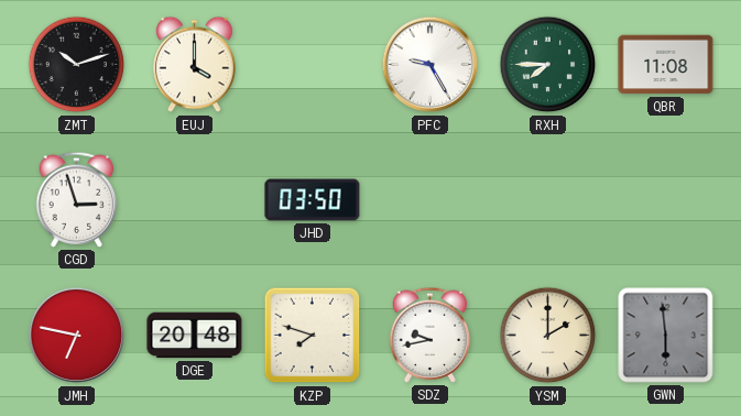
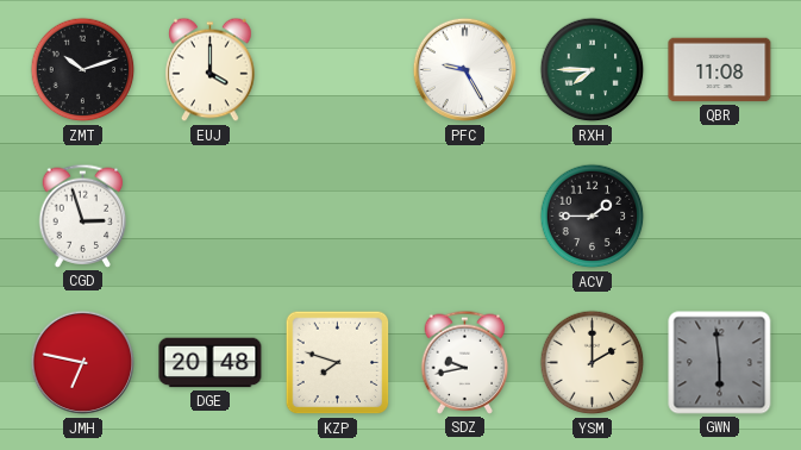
JHD: 03:50 -> none
ACV: none -> 1:45
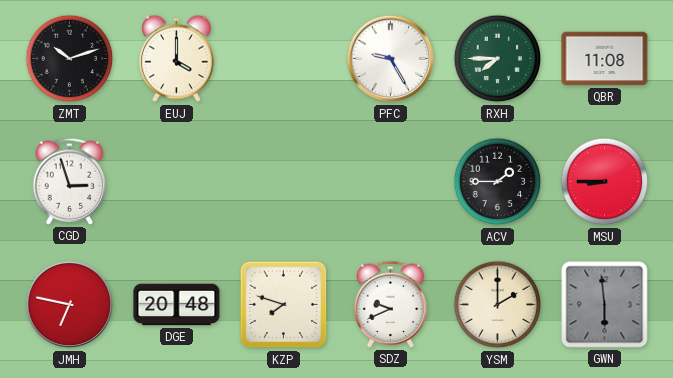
MSU: none -> 8:45
SDZ: 9:43 -> 9:41
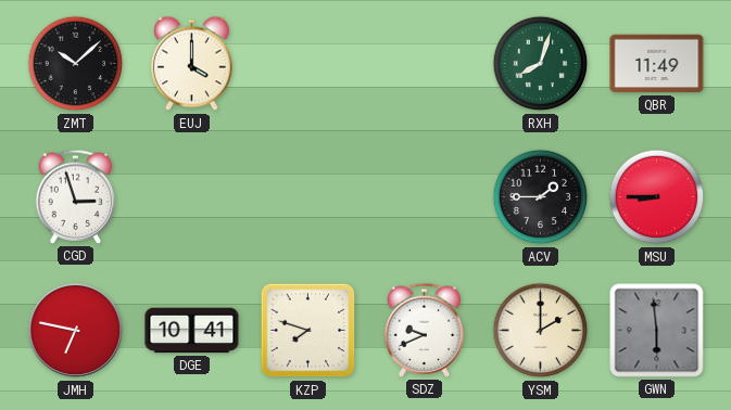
ZMT: 10:12 -> 10:08
PFC: 9:25 -> none
RXH: 7:45 -> 8:03
QBR: 11:08 -> 11:49
DGE: 20:48 -> 10:41
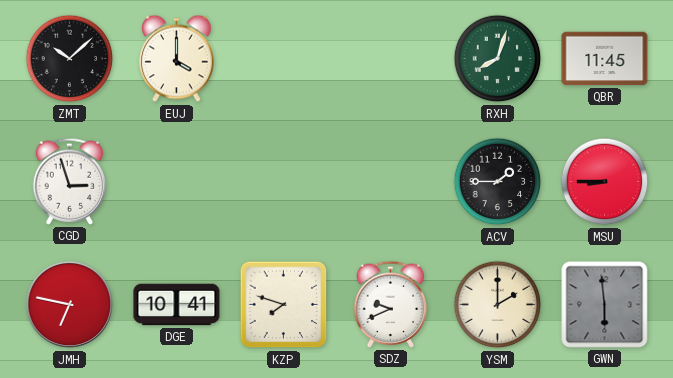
QBR: 11:49 -> 11:45
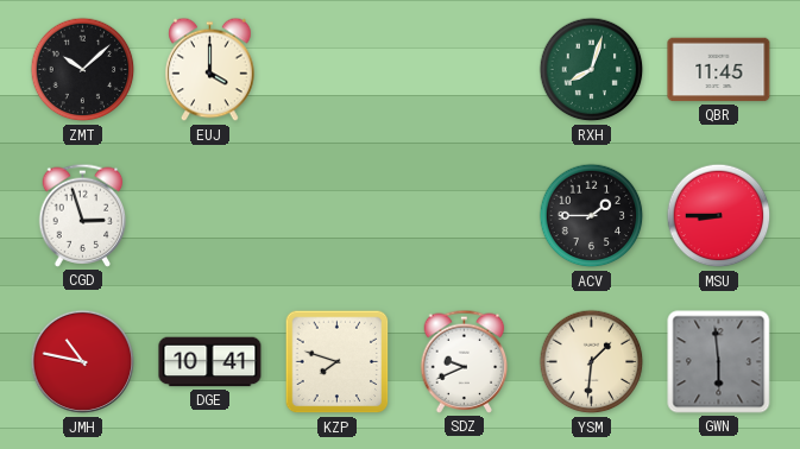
JMH: 6:47 -> 10:47
YSM: 2:00 -> 1:31
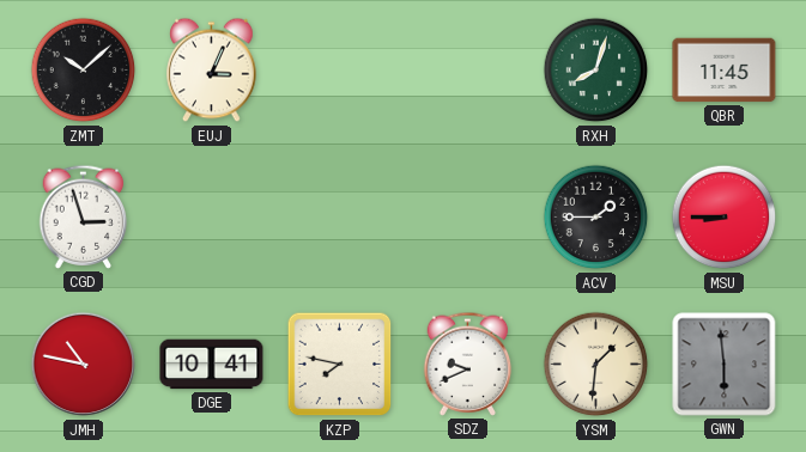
EUJ: 4:00 -> 3:04
KZP: 7:48 -> 7:47
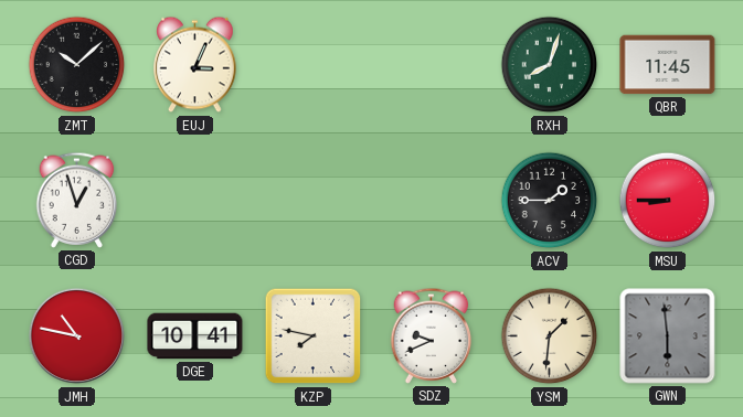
CGD: 2:57 -> 12:57
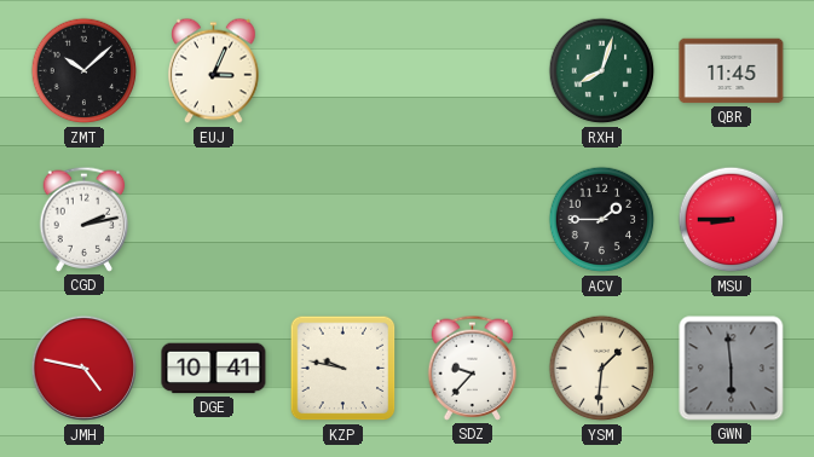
CGD: 12:57 -> 2:13
JMH: 10:47 -> 4:47
KZP: 7:47 -> 9:47
SDZ: 9:41 -> 9:37
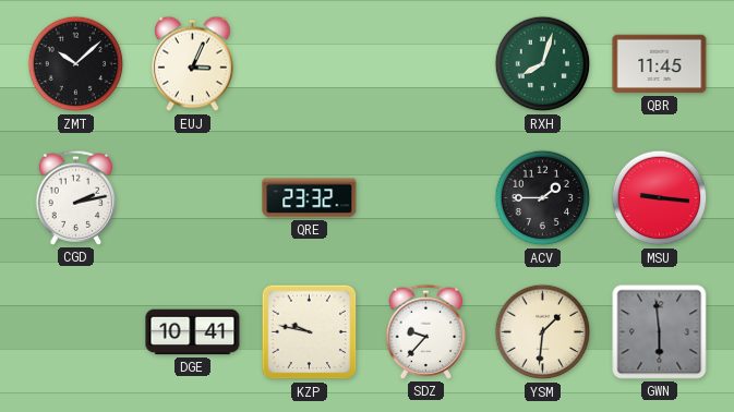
QRE: none -> 23:32
MSU: 8:45 -> 9:16
JMH: 4:47 -> none
